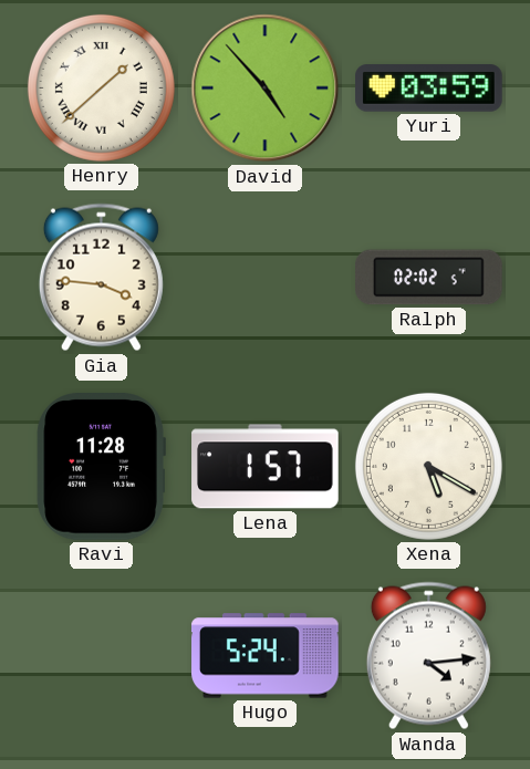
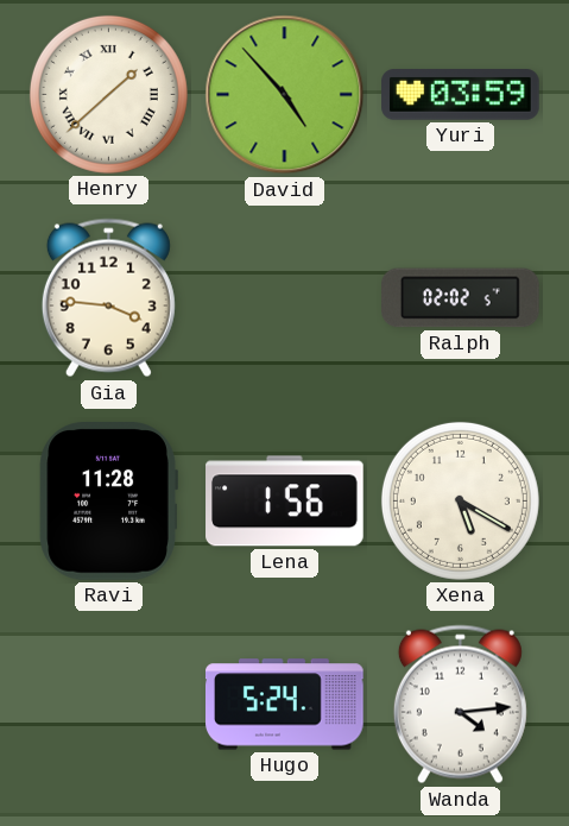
Lena: 1:57 -> 1:56
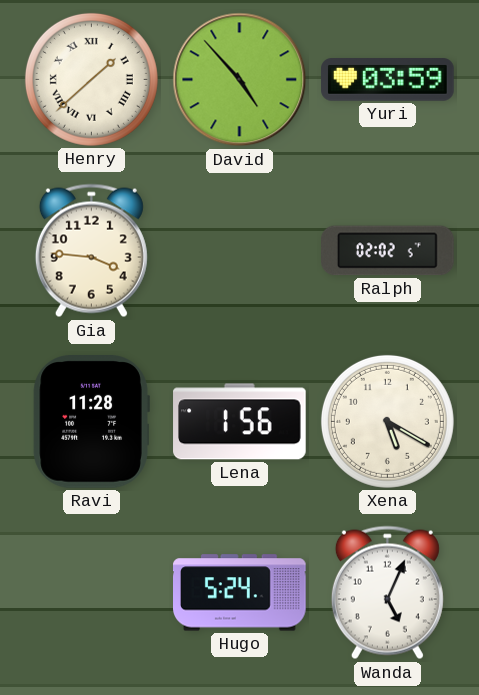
Wanda: 4:14 -> 5:04
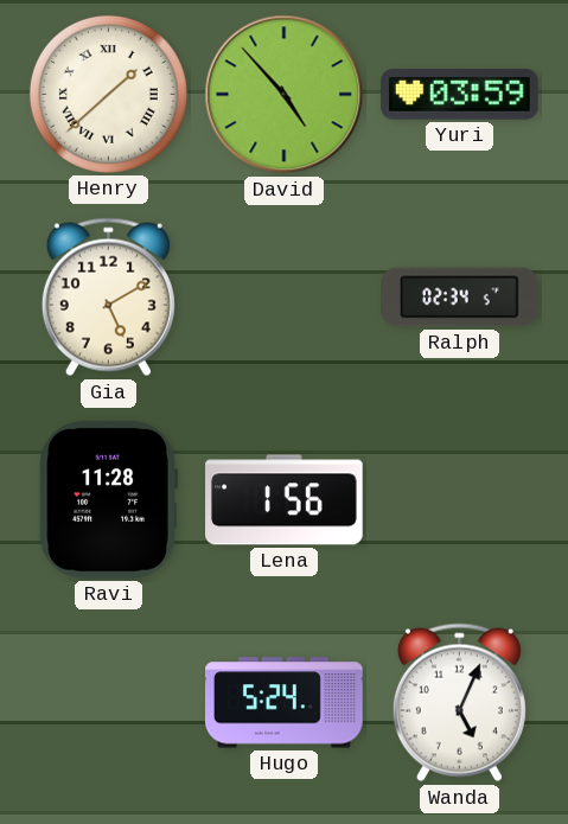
Gia: 3:46 -> 5:10
Ralph: 02:02 -> 02:34
Xena: 5:20 -> none
